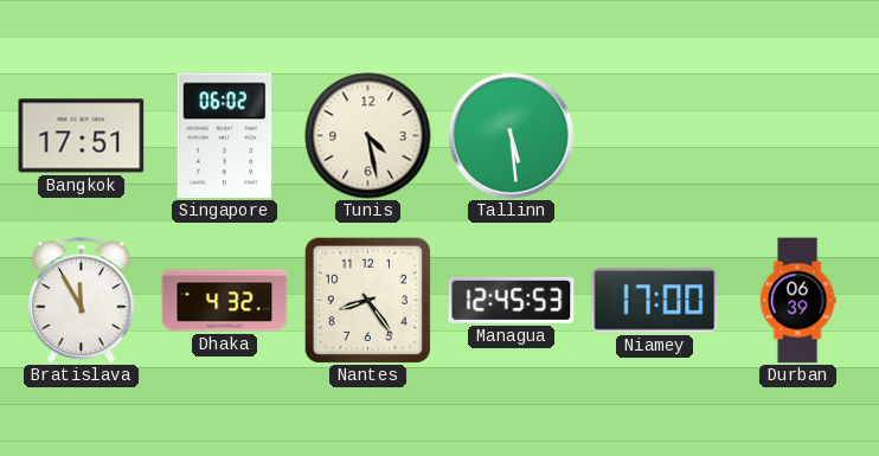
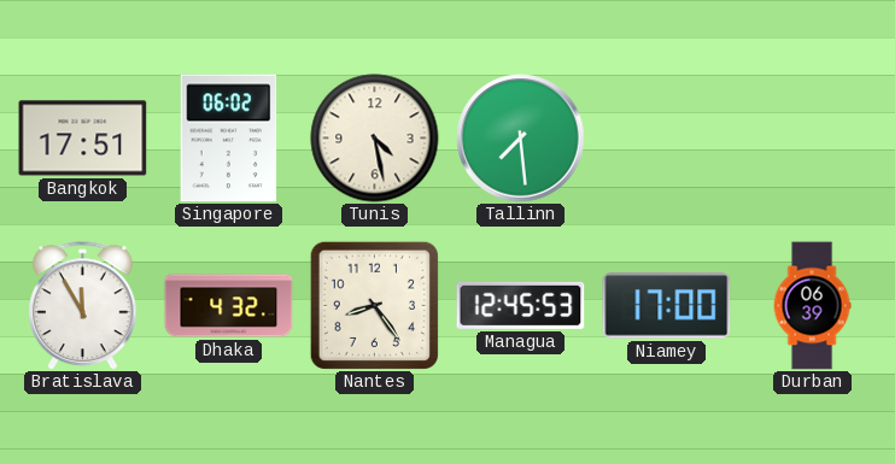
Tallinn: 5:29 -> 7:29
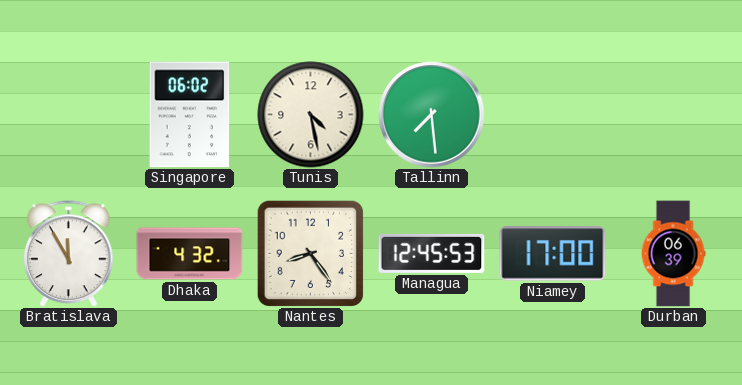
Bangkok: 17:51 -> none
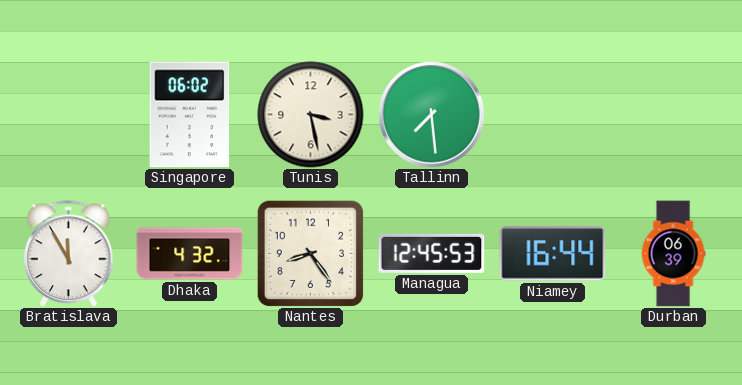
Tunis: 4:28 -> 3:28
Niamey: 17:00 -> 16:44
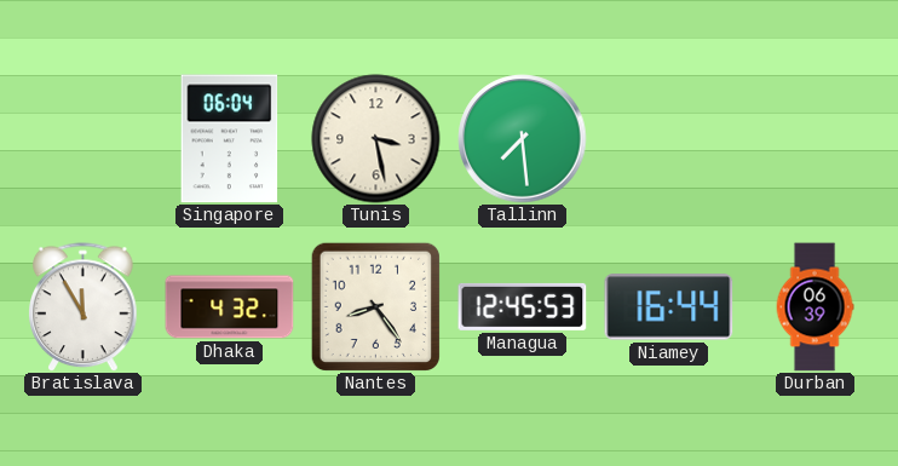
Singapore: 06:02 -> 06:04
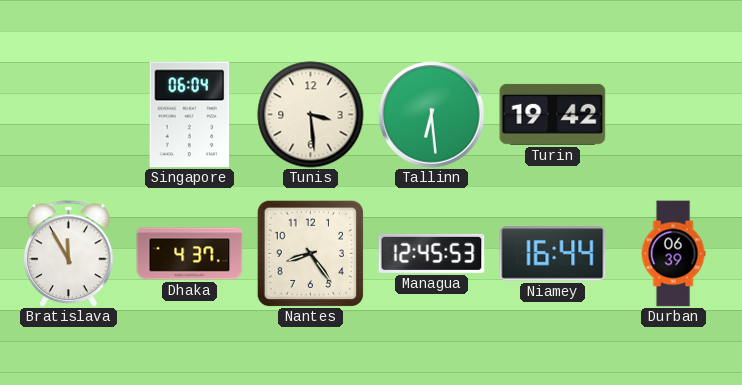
Tunis: 3:28 -> 3:29
Tallinn: 7:29 -> 6:29
Turin: none -> 19:42
Dhaka: 4:32 -> 4:37
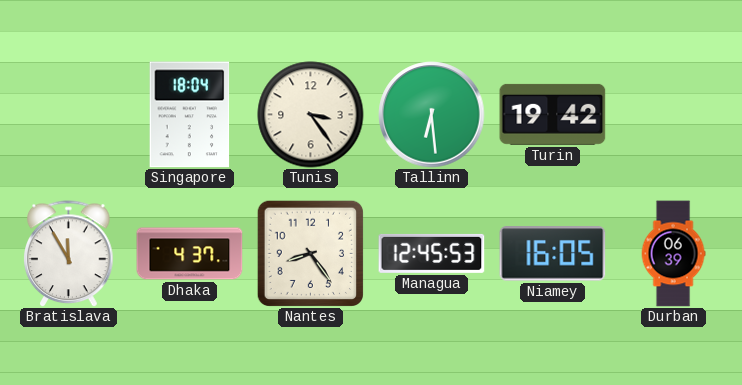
Singapore: 06:04 -> 18:04
Tunis: 3:29 -> 3:24
Niamey: 16:44 -> 16:05
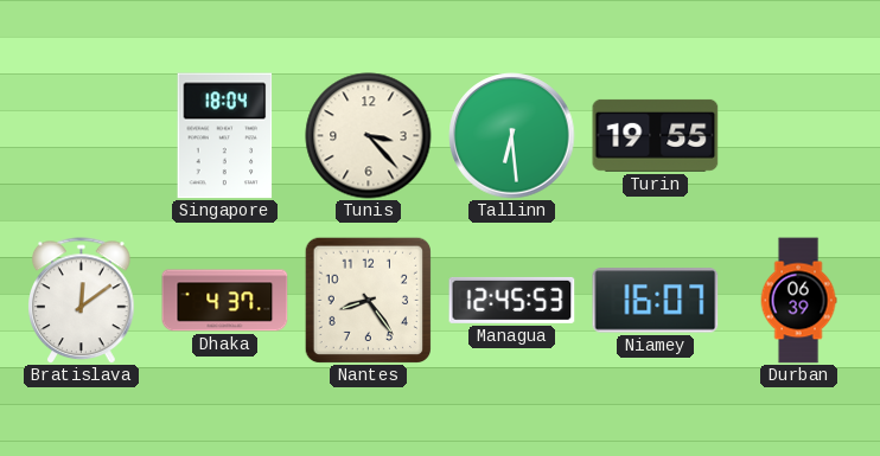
Tunis: 3:24 -> 3:23
Turin: 19:42 -> 19:55
Bratislava: 11:55 -> 12:09
Niamey: 16:05 -> 16:07
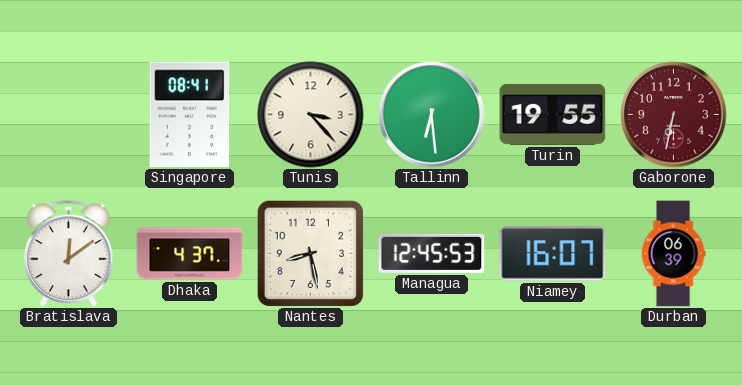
Singapore: 18:04 -> 08:41
Gaborone: none -> 6:32
Nantes: 8:24 -> 8:28
